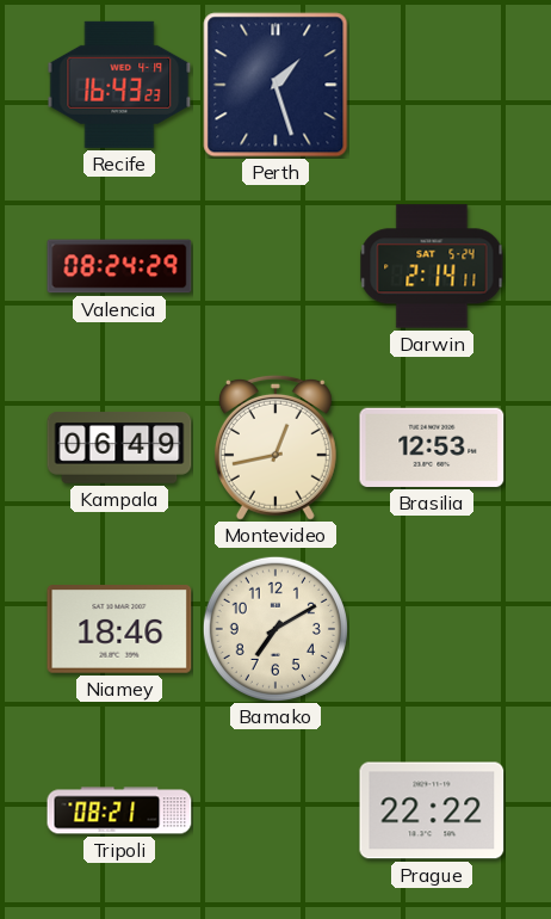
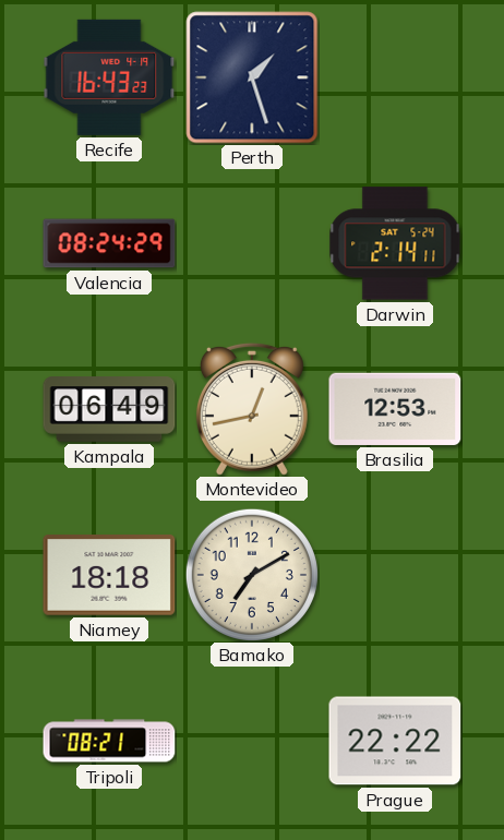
Niamey: 18:46 -> 18:18
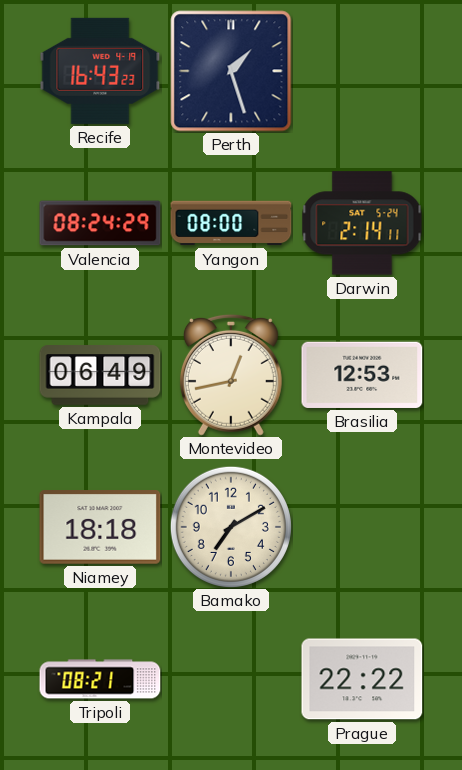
Yangon: none -> 08:00
